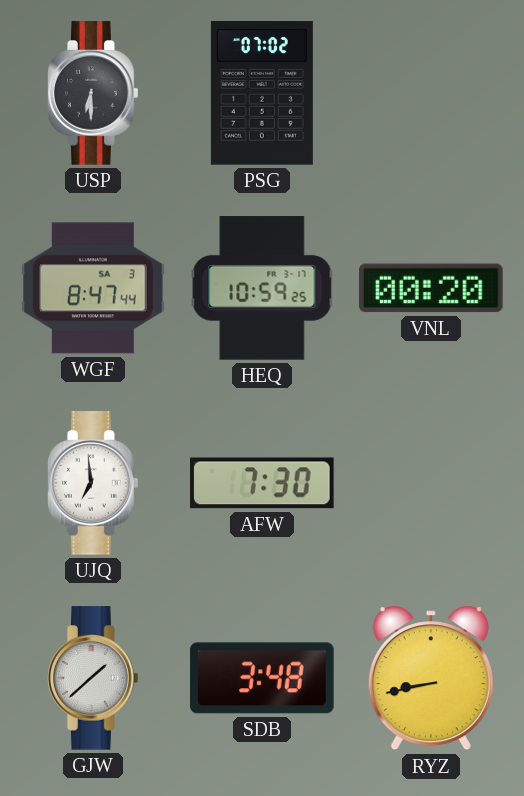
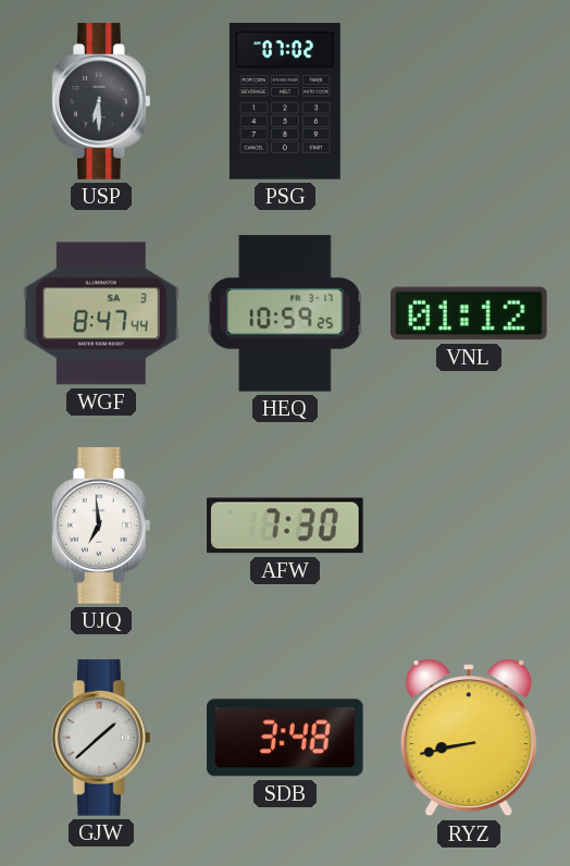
VNL: 00:20 -> 01:12
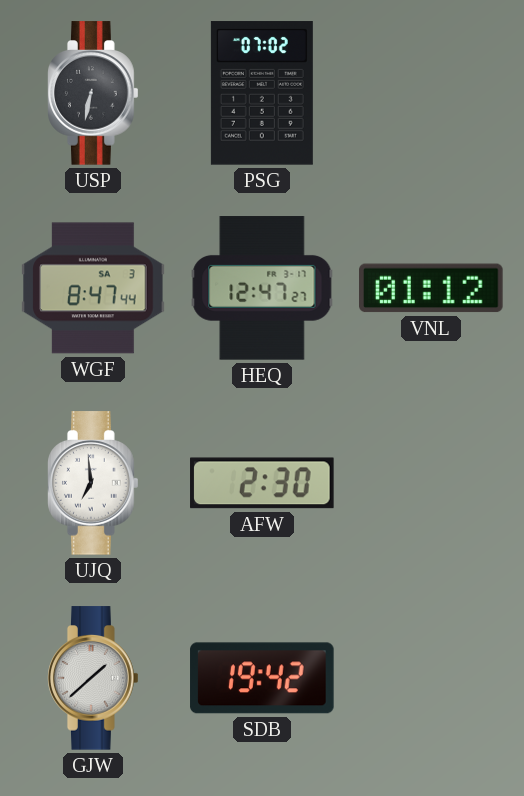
USP: 6:30 -> 6:32
HEQ: 10:59 -> 12:47
AFW: 7:30 -> 2:30
SDB: 3:48 -> 19:42
RYZ: 8:43 -> none
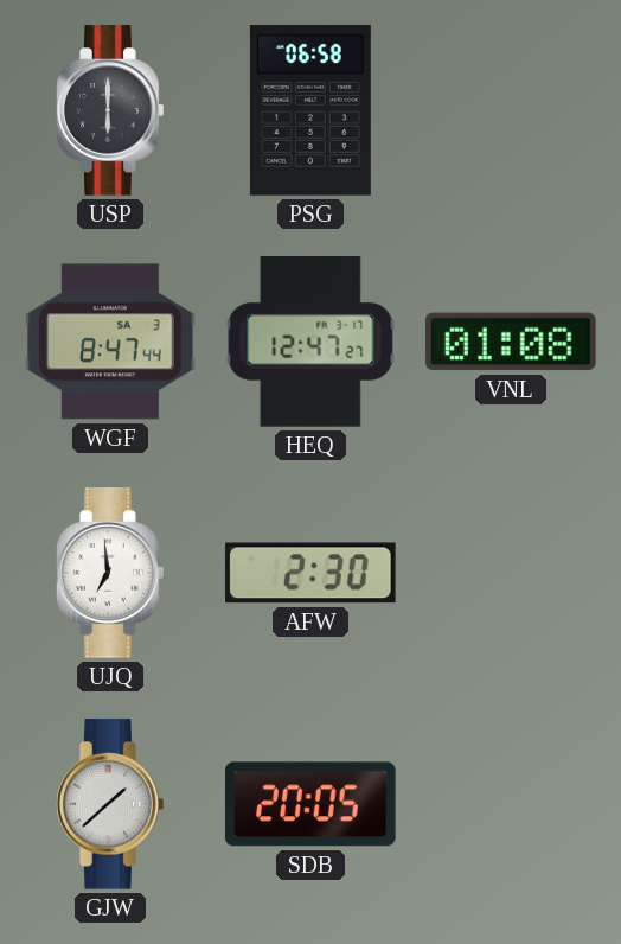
USP: 6:32 -> 6:00
PSG: 07:02 -> 06:58
VNL: 01:12 -> 01:08
SDB: 19:42 -> 20:05
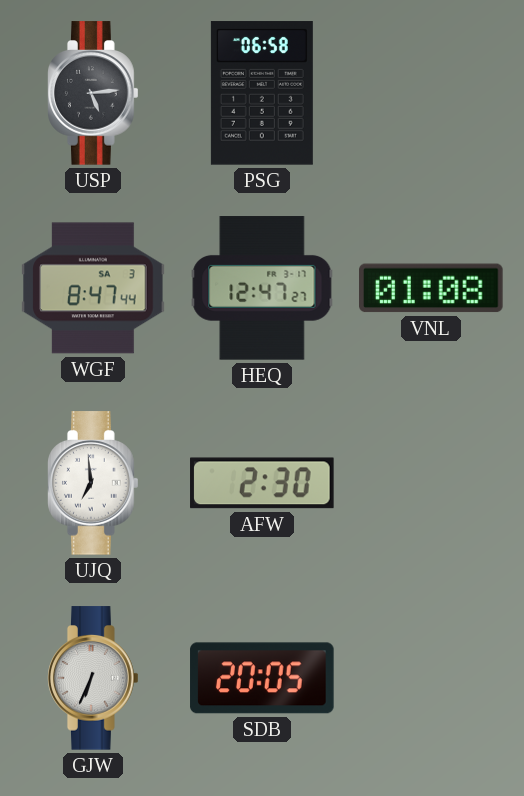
USP: 6:00 -> 5:14
GJW: 1:38 -> 6:34
